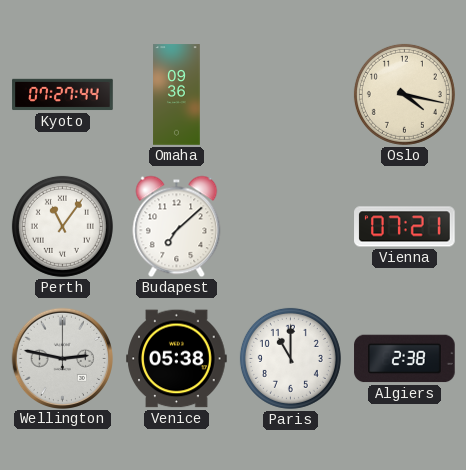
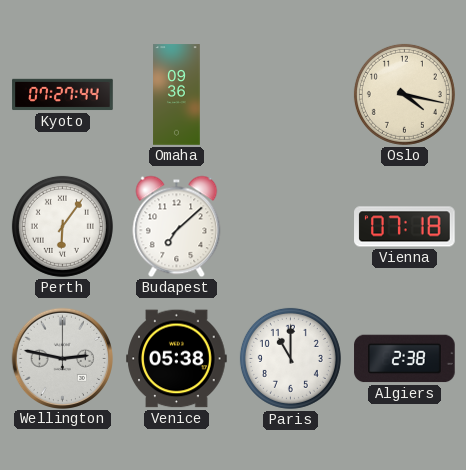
Perth: 11:06 -> 6:06
Vienna: 07:21 -> 07:18
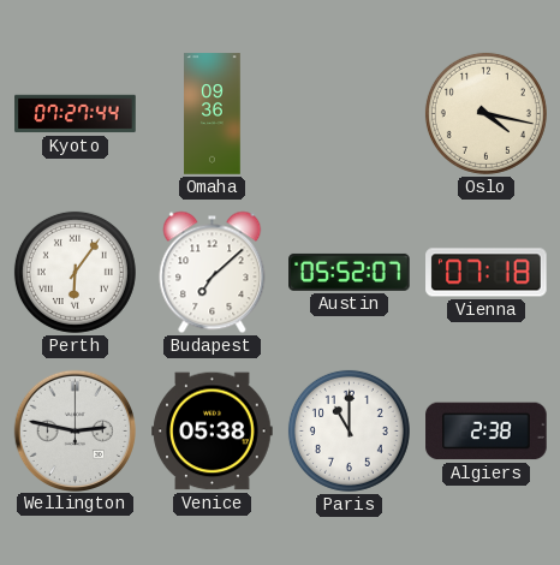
Austin: none -> 05:52
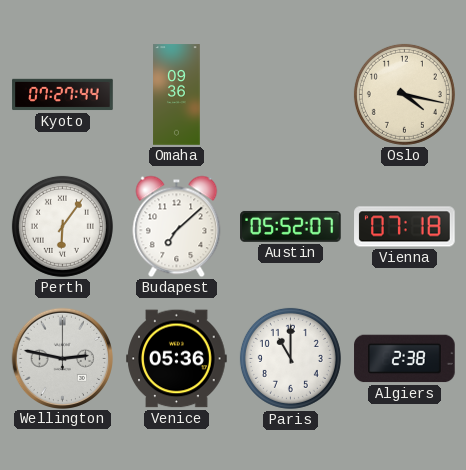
Venice: 05:38 -> 05:36
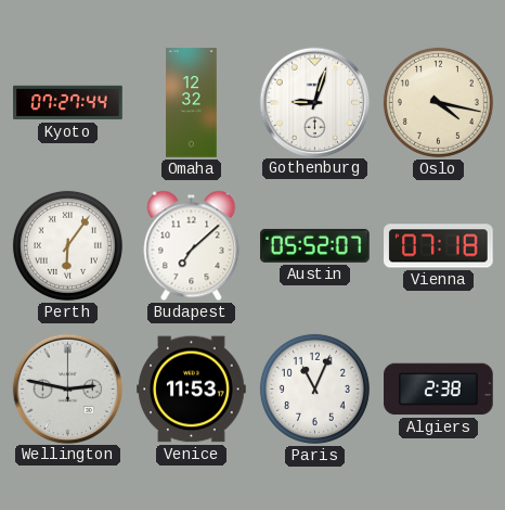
Omaha: 09:36 -> 12:32
Gothenburg: none -> 9:03
Venice: 05:36 -> 11:53
Paris: 11:00 -> 11:04
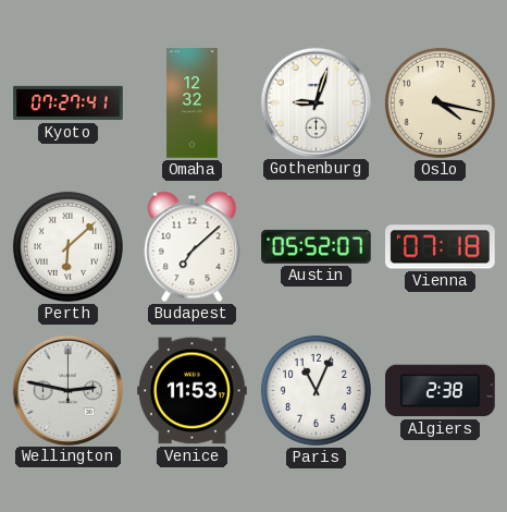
Kyoto: 07:27:44 -> 07:27:41
Perth: 6:06 -> 6:08
